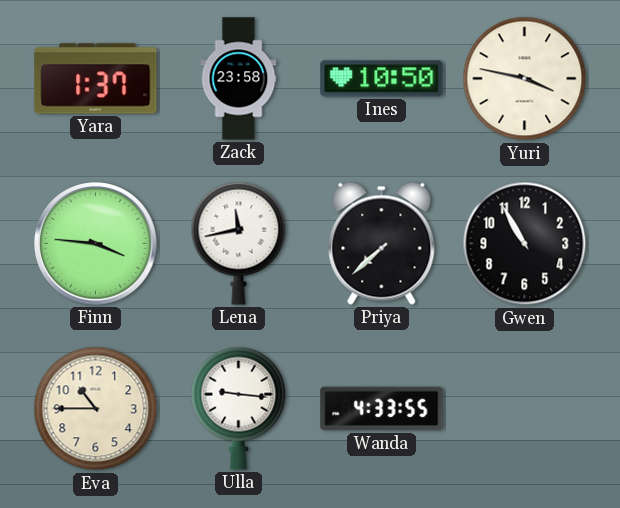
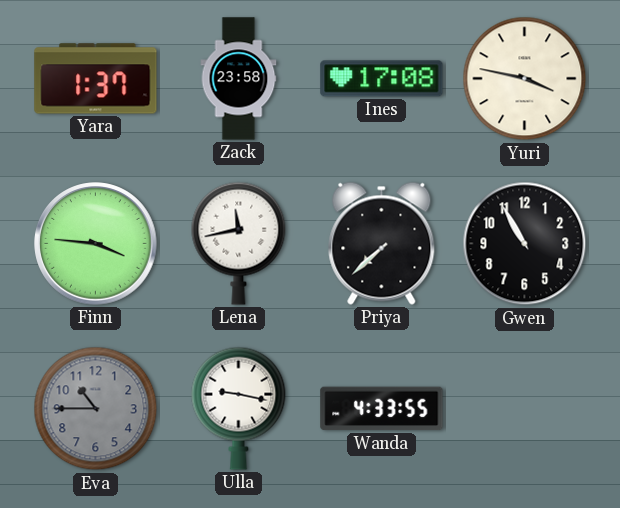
Ines: 10:50 -> 17:08
Eva dial: cream -> grey
Ulla: 9:16 -> 9:17
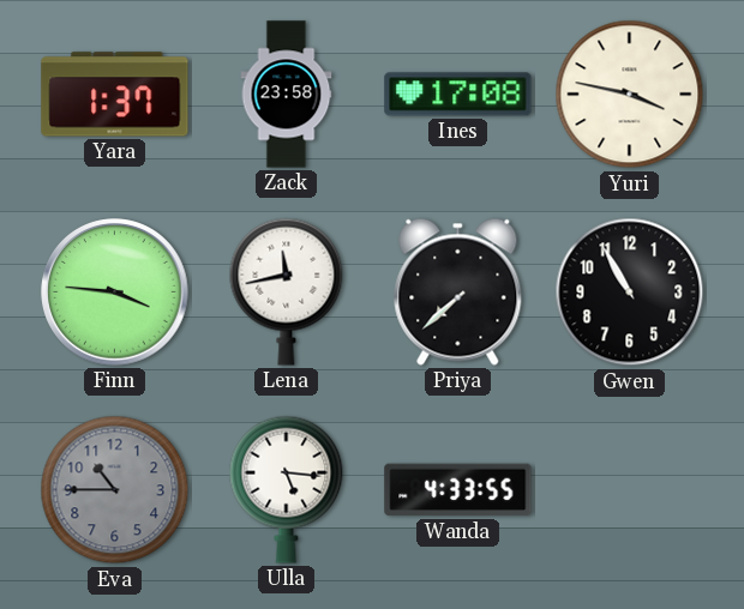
Ulla: 9:17 -> 5:16
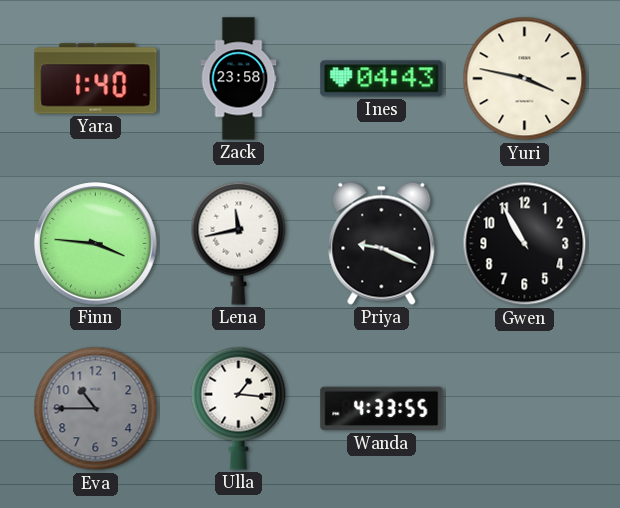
Yara: 1:37 -> 1:40
Ines: 17:08 -> 04:43
Priya: 7:38 -> 9:19
Ulla: 5:16 -> 1:16
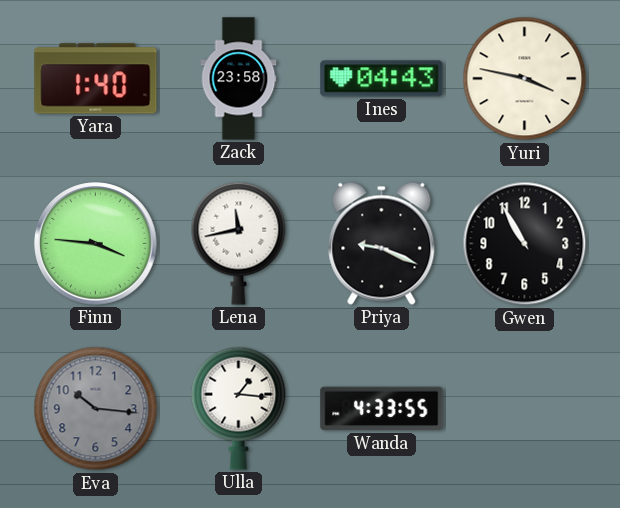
Eva: 10:45 -> 10:16
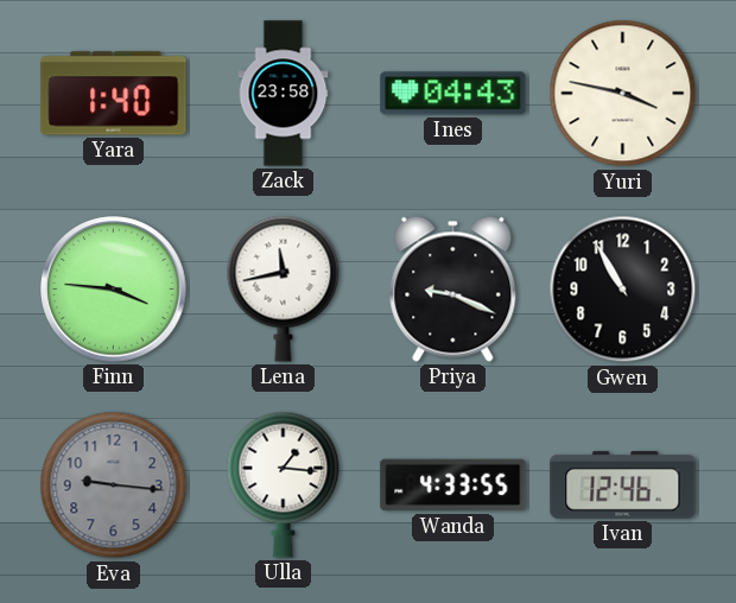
Eva: 10:16 -> 9:16
Ivan: none -> 12:46
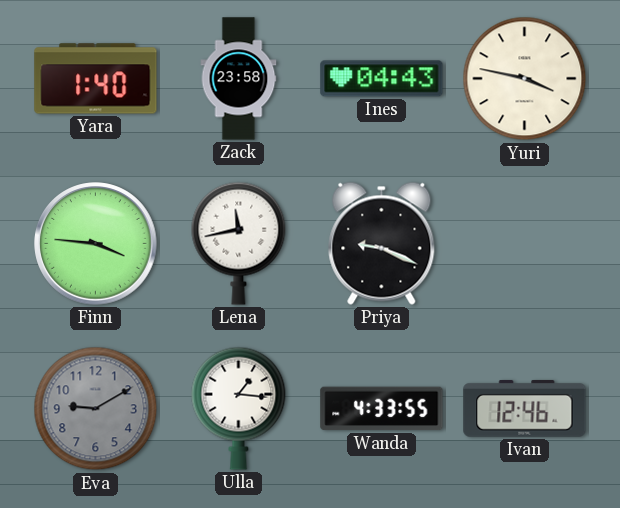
Gwen: 10:55 -> none
Eva: 9:16 -> 9:10
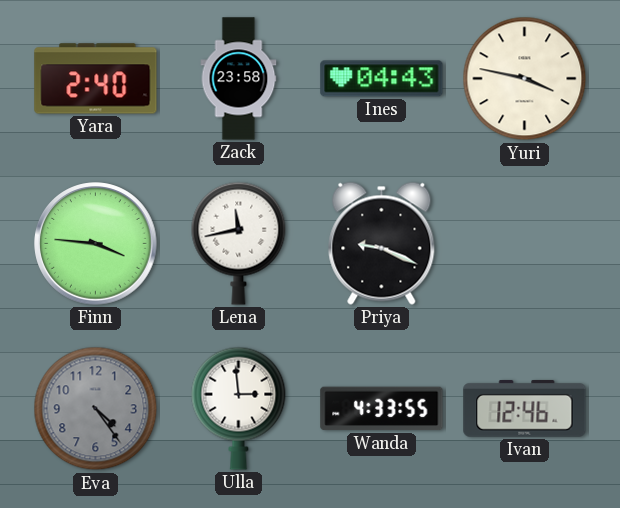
Yara: 1:40 -> 2:40
Eva: 9:10 -> 4:24
Ulla: 1:16 -> 2:59
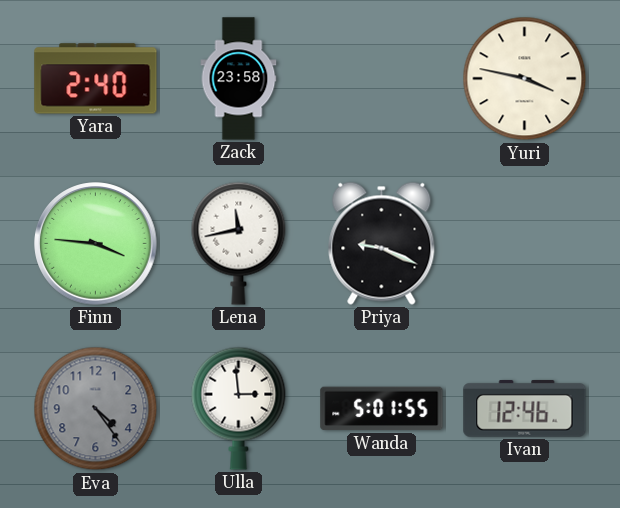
Ines: 04:43 -> none
Wanda: 4:33 -> 5:01
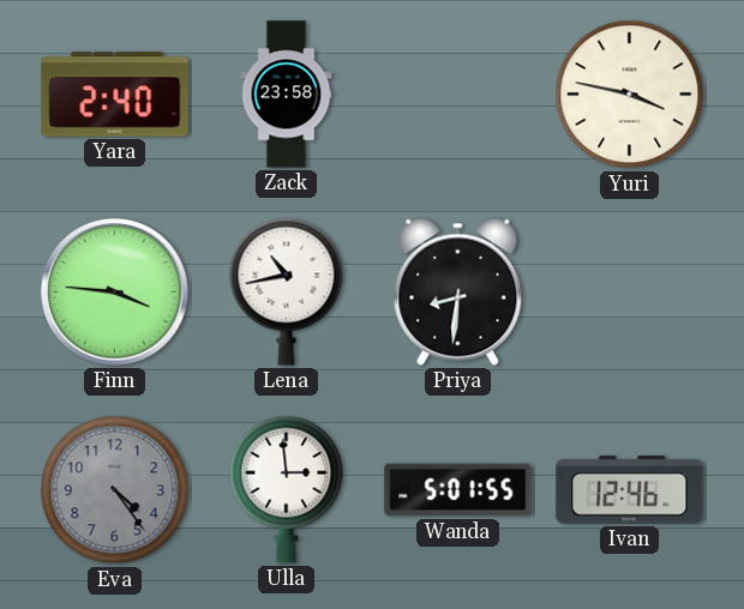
Lena: 11:43 -> 10:43
Priya: 9:19 -> 8:31
